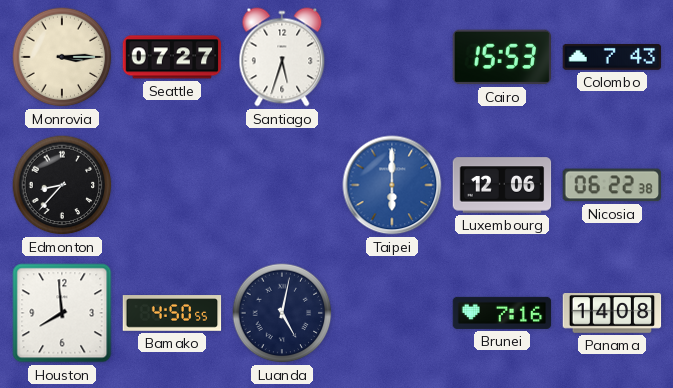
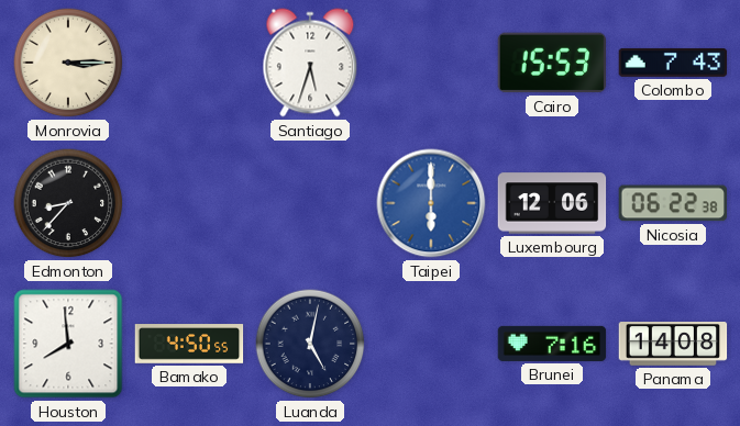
Seattle: 07:27 -> none
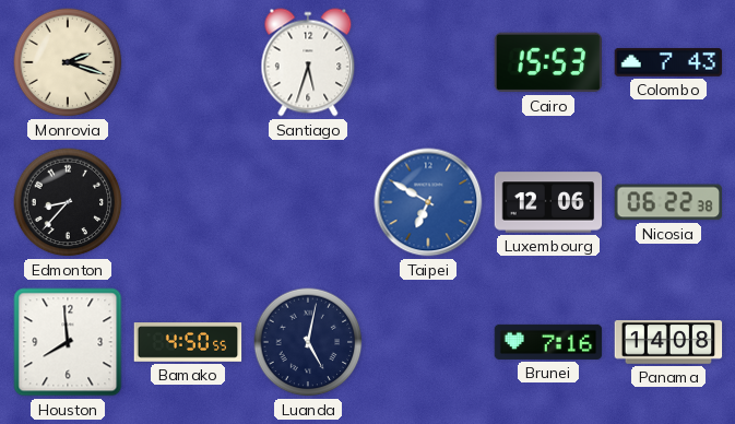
Monrovia: 3:15 -> 2:18
Taipei: 6:00 -> 6:50
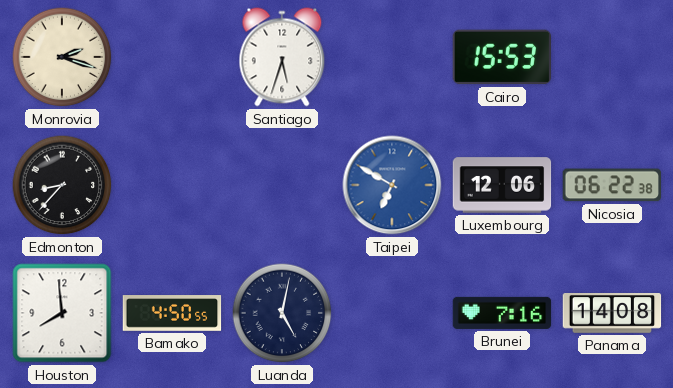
Colombo: 7:43 -> none
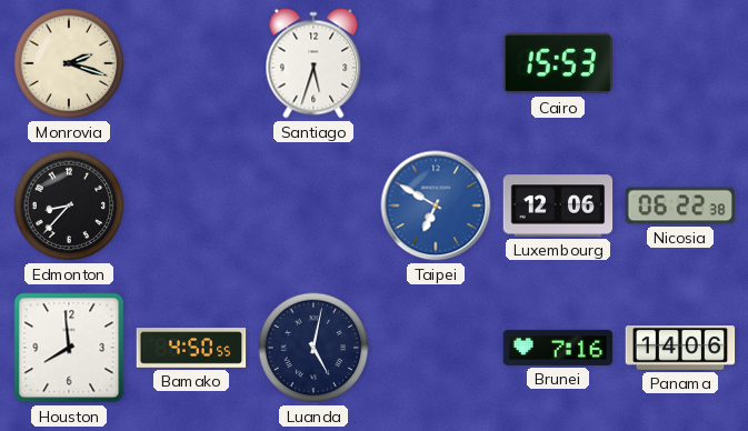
Panama: 14:08 -> 14:06
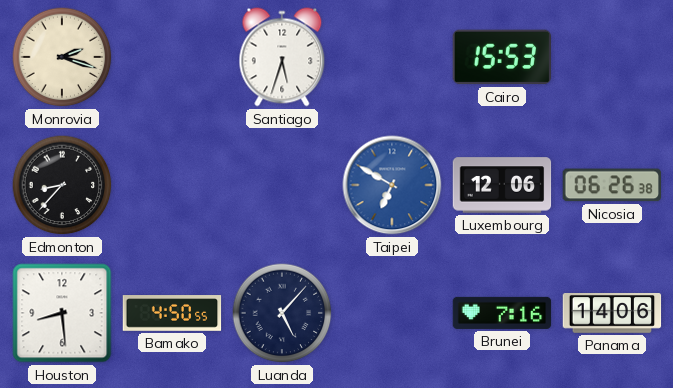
Nicosia: 06:22 -> 06:26
Houston: 7:59 -> 8:29
Luanda: 5:02 -> 5:07
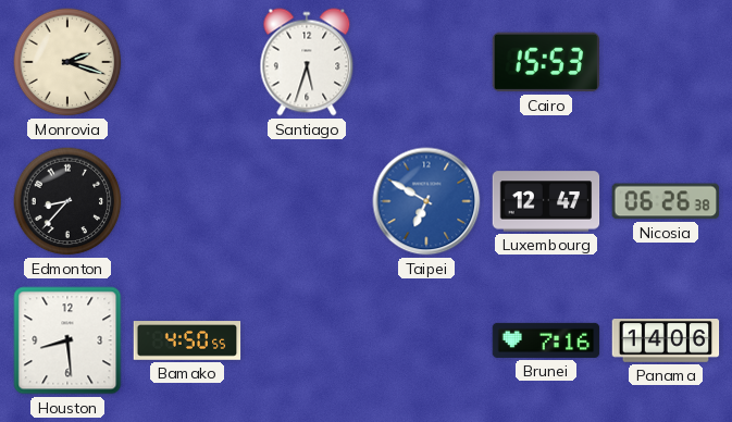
Luxembourg: 12:06 -> 12:47
Luanda: 5:07 -> none
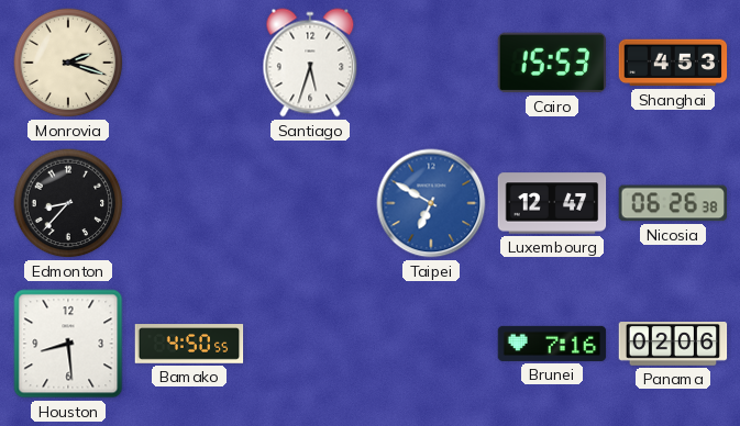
Shanghai: none -> 4:53
Panama: 14:06 -> 02:06
